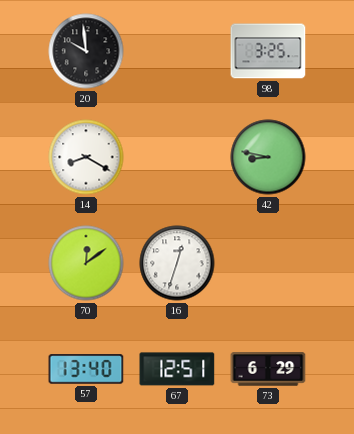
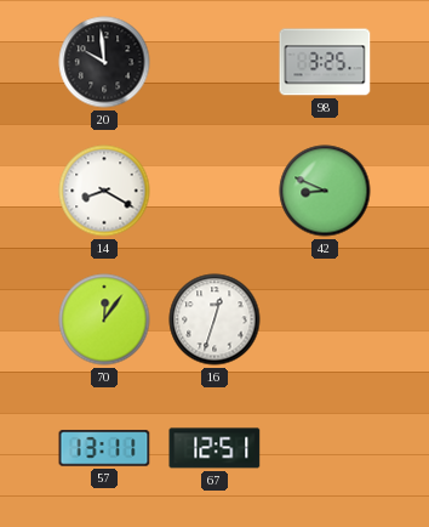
42: 8:47 -> 8:49
70: 12:09 -> 12:06
57: 13:40 -> 13:11
73: 6:29 -> none
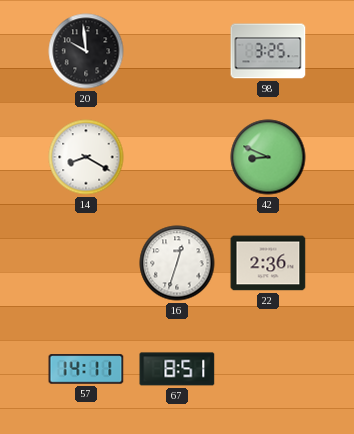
70: 12:06 -> none
22: none -> 2:36
57: 13:11 -> 14:11
67: 12:51 -> 8:51
